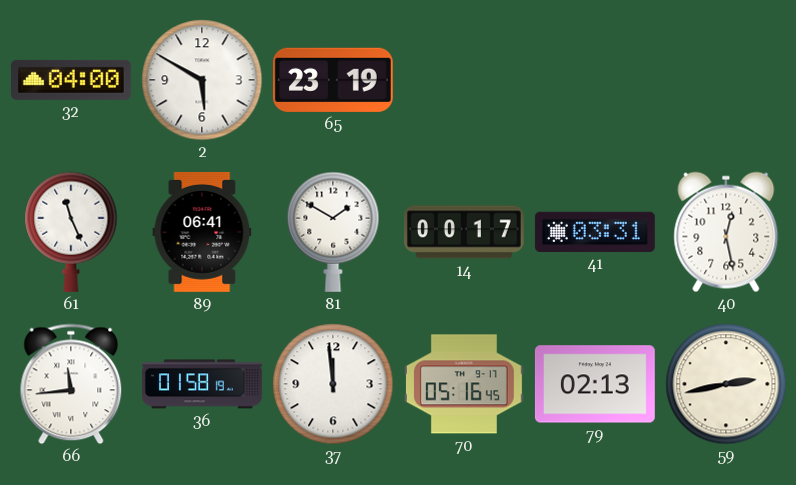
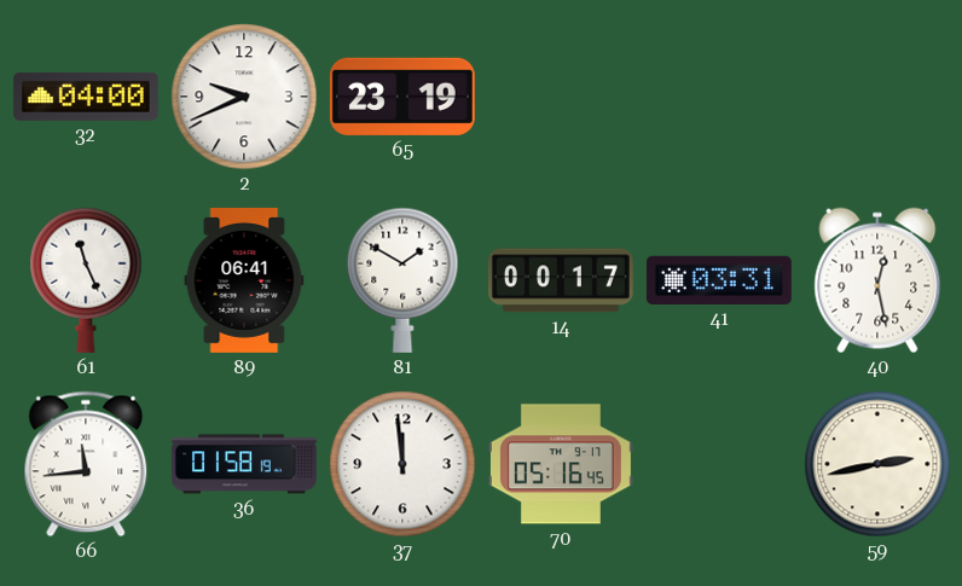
2: 5:50 -> 9:41
79: 02:13 -> none
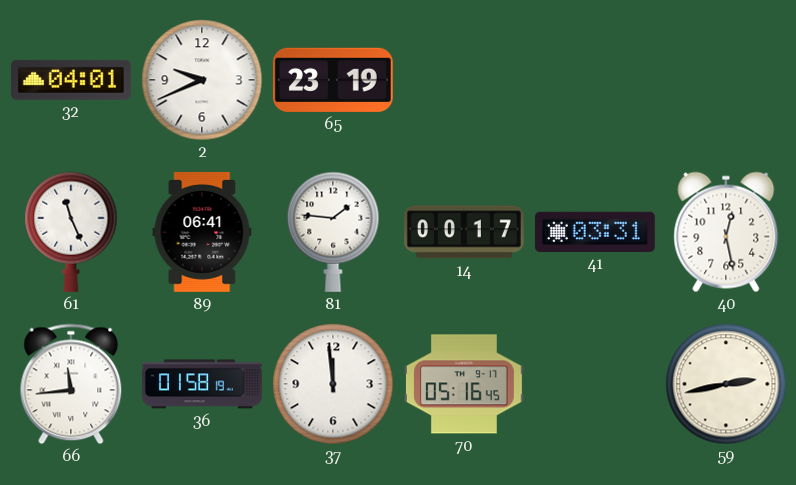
32: 04:00 -> 04:01
81: 1:50 -> 1:46
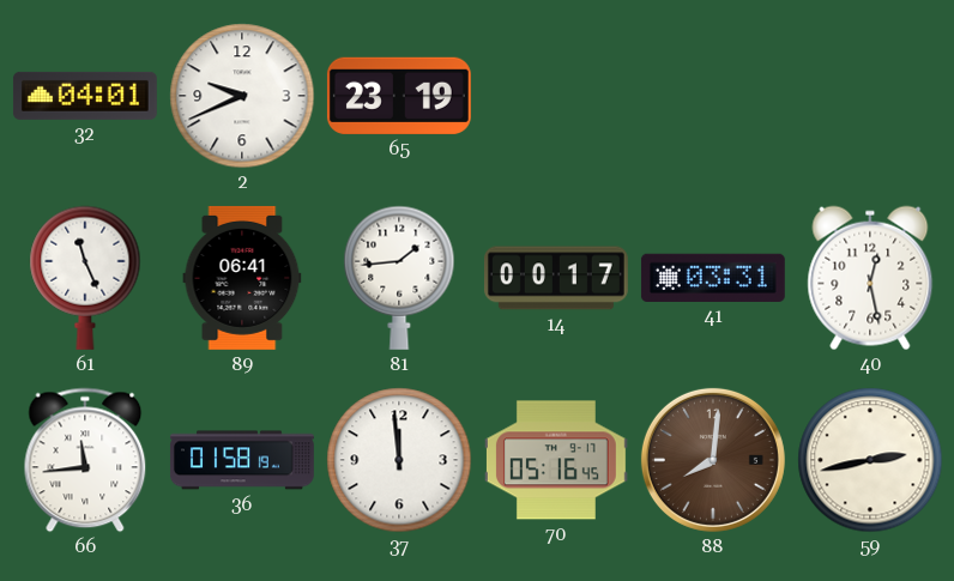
81: 1:46 -> 1:44
88: none -> 8:01
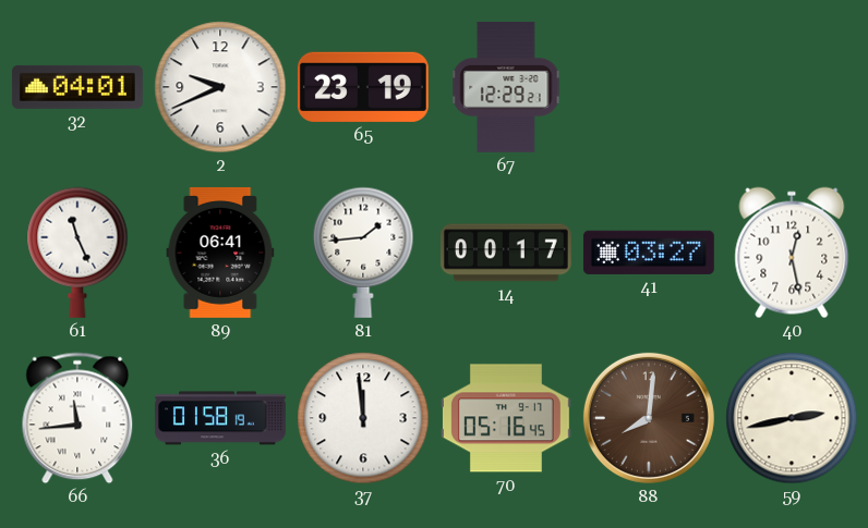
67: none -> 12:29
41: 03:31 -> 03:27
